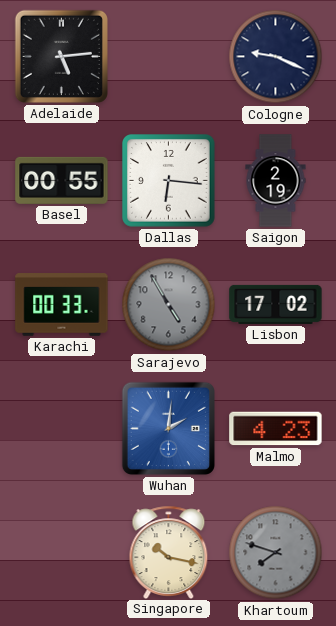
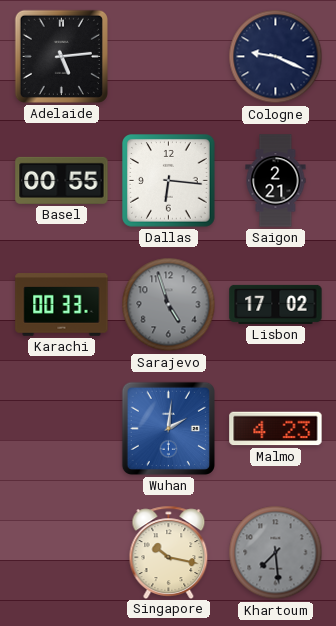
Saigon: 2:19 -> 2:21
Sarajevo: 4:55 -> 4:57
Khartoum: 7:48 -> 7:29
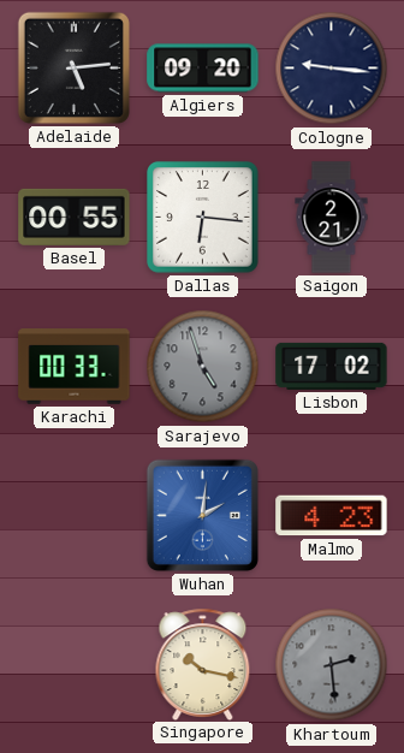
Algiers: none -> 09:20
Cologne: 9:19 -> 9:16
Khartoum: 7:29 -> 2:29
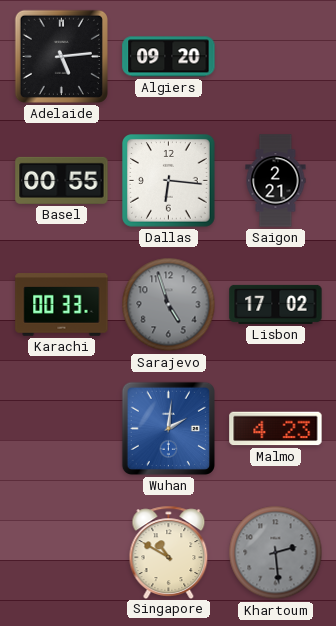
Cologne: 9:16 -> none
Singapore: 10:17 -> 10:50
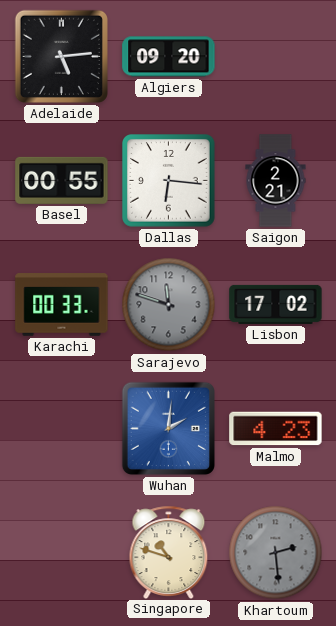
Sarajevo: 4:57 -> 11:48
Singapore: 10:50 -> 10:48
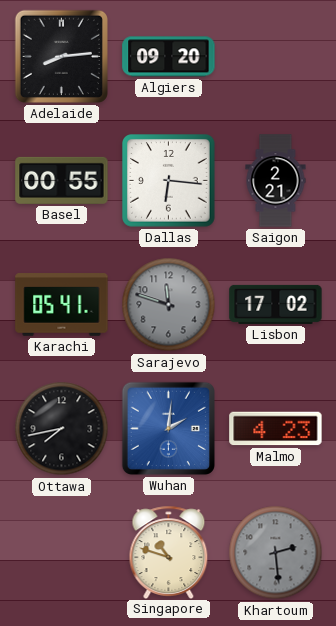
Adelaide: 5:14 -> 8:14
Karachi: 00:33 -> 05:41
Ottawa: none -> 7:43
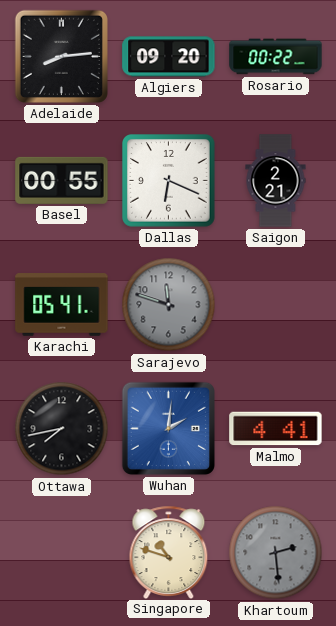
Rosario: none -> 00:22
Dallas: 6:16 -> 6:19
Lisbon: 17:02 -> none
Malmo: 4:23 -> 4:41
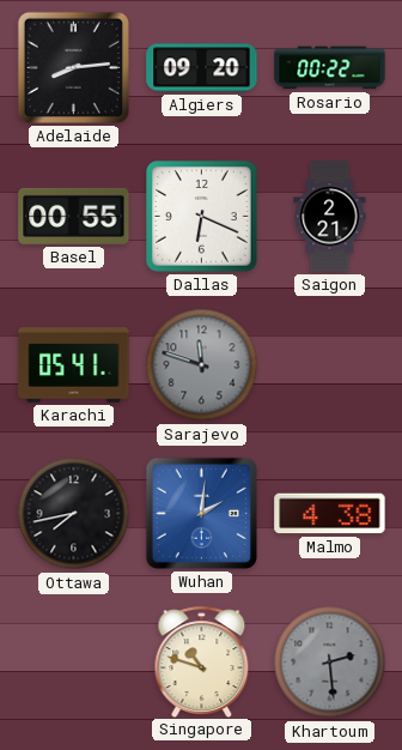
Malmo: 4:41 -> 4:38
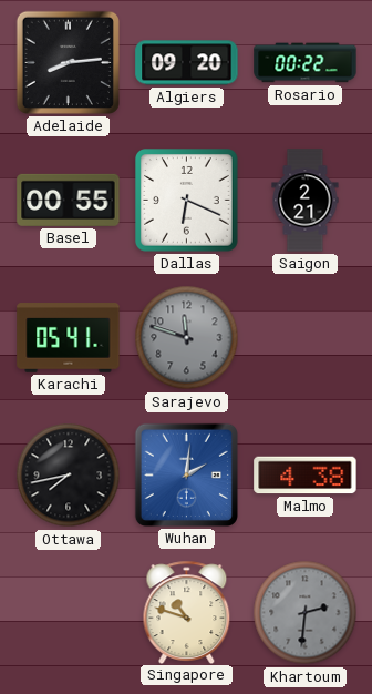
Khartoum: 2:29 -> 2:31
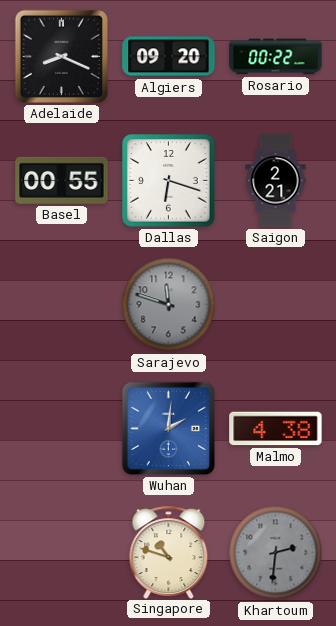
Adelaide: 8:14 -> 8:19
Dallas: 6:19 -> 6:18
Karachi: 05:41 -> none
Ottawa: 7:43 -> none
